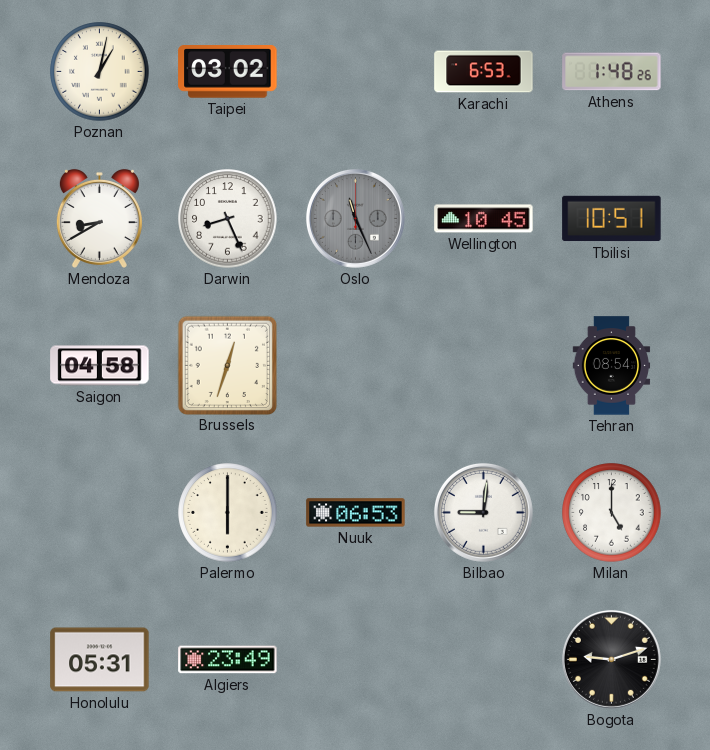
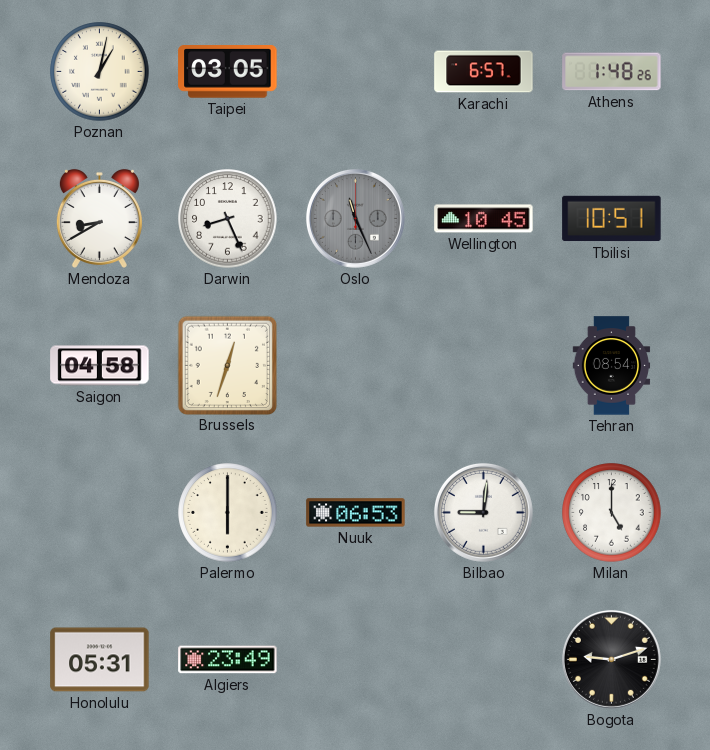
Taipei: 03:02 -> 03:05
Karachi: 6:53 -> 6:57
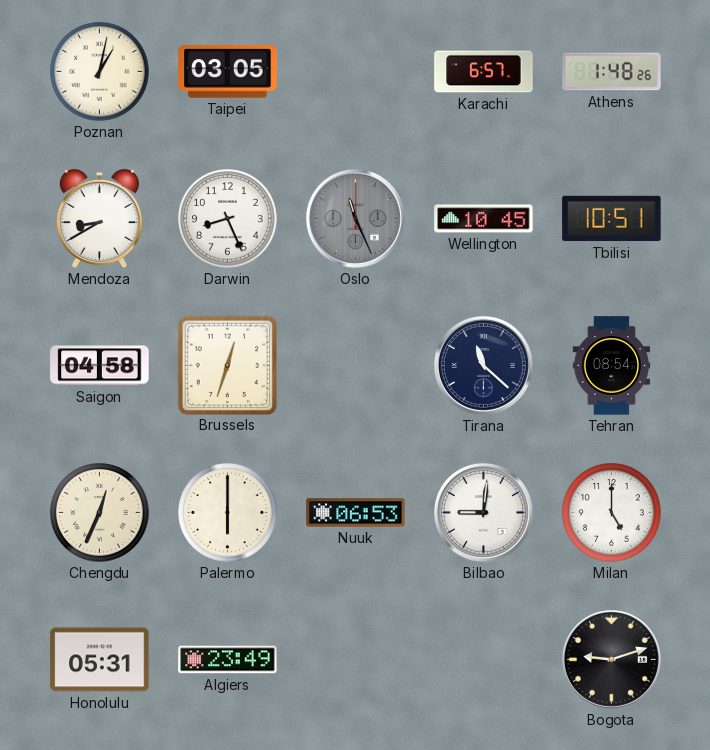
Tirana: none -> 11:22
Chengdu: none -> 12:34
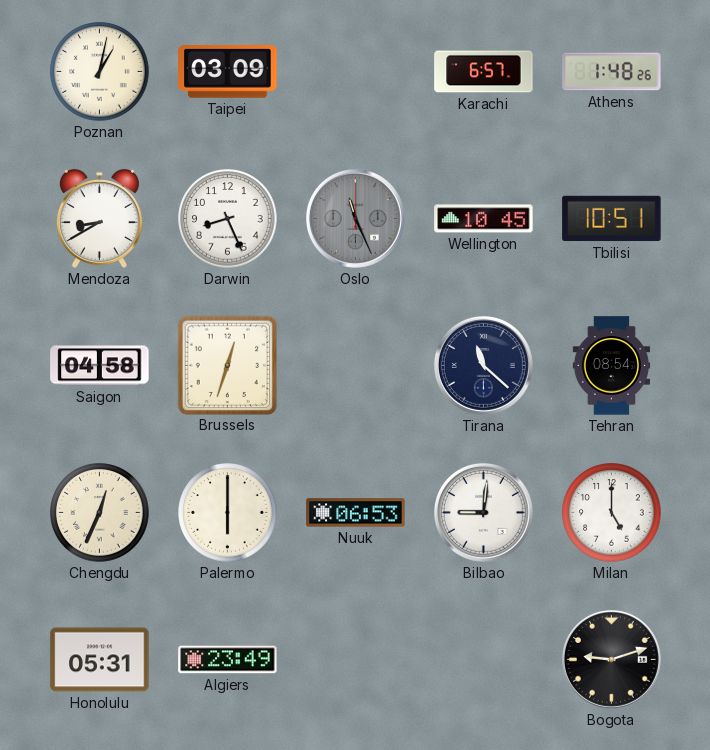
Taipei: 03:05 -> 03:09
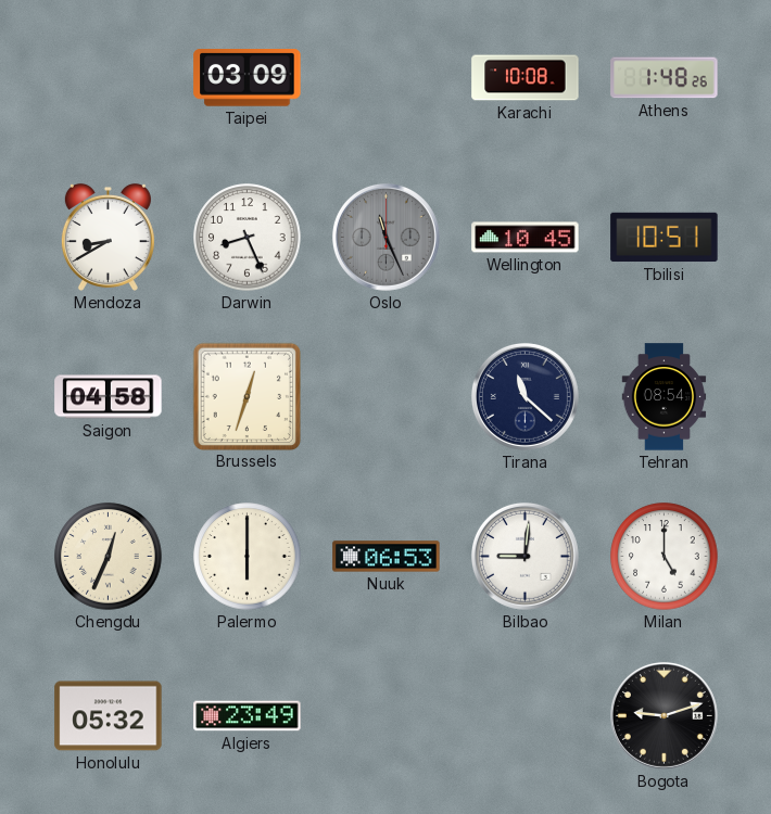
Poznan: 1:02 -> none
Karachi: 6:57 -> 10:08
Honolulu: 05:31 -> 05:32
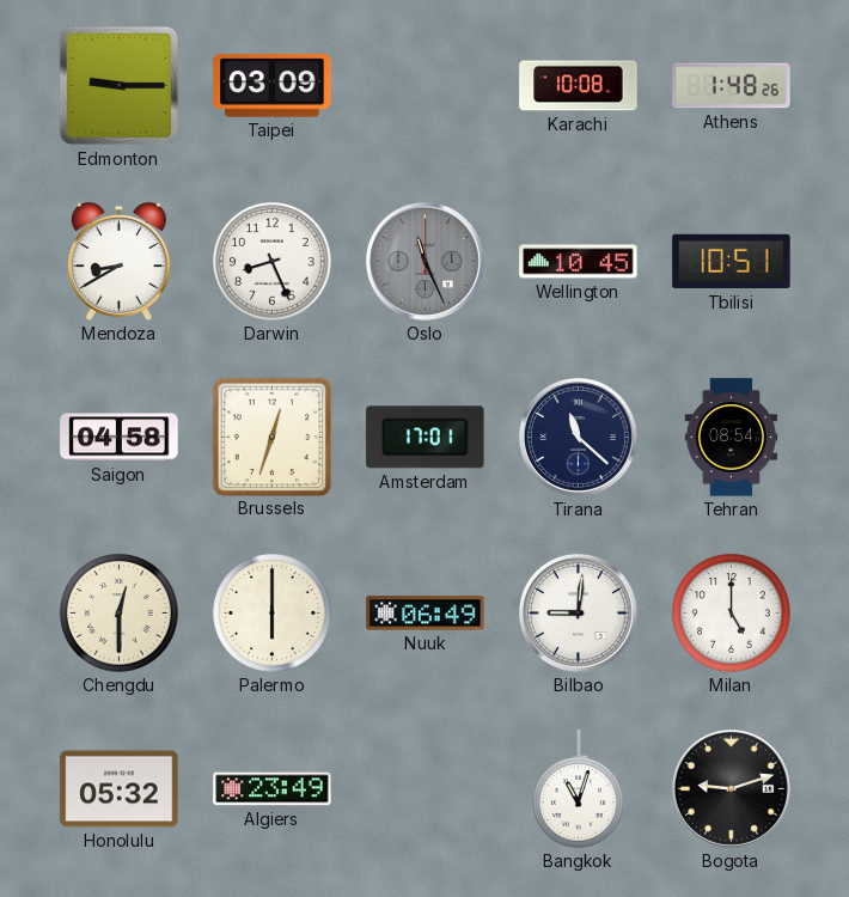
Edmonton: none -> 9:15
Amsterdam: none -> 17:01
Chengdu: 12:34 -> 12:30
Nuuk: 06:53 -> 06:49
Bangkok: none -> 11:03
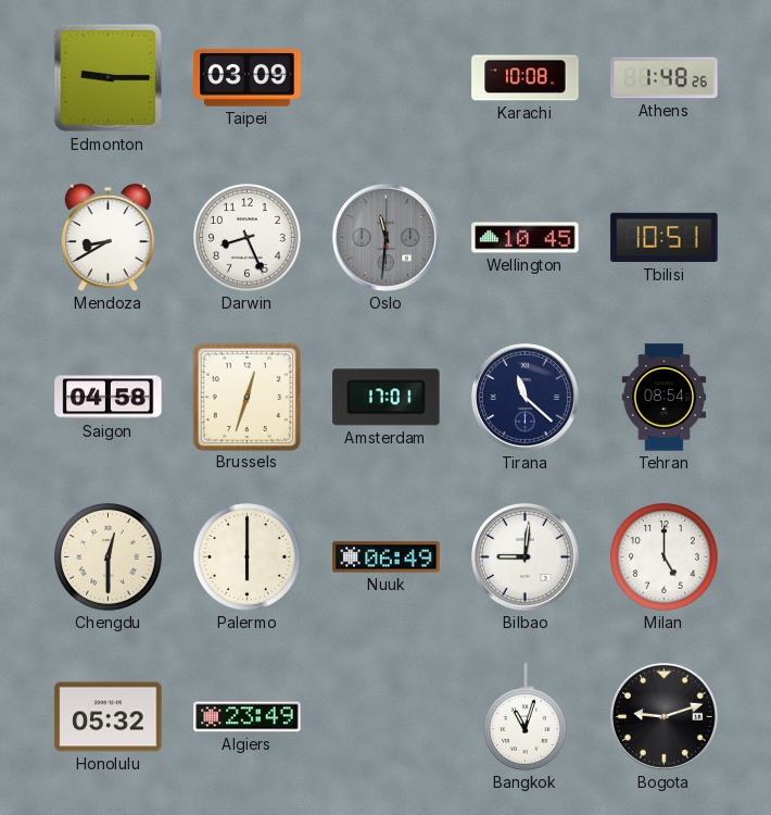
Oslo: 11:26 -> 11:31
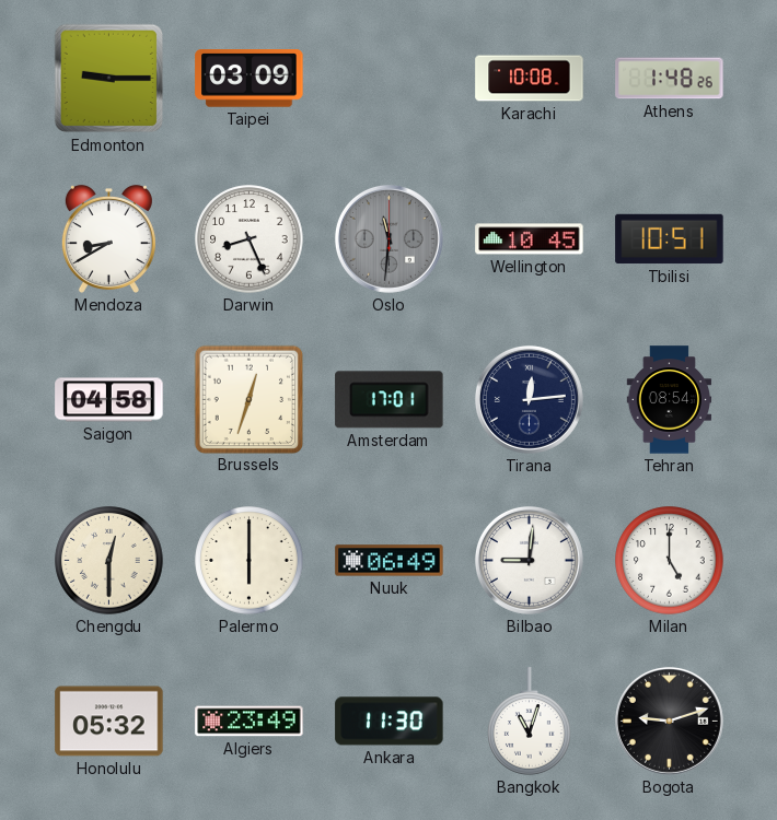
Tirana: 11:22 -> 12:14
Ankara: none -> 11:30
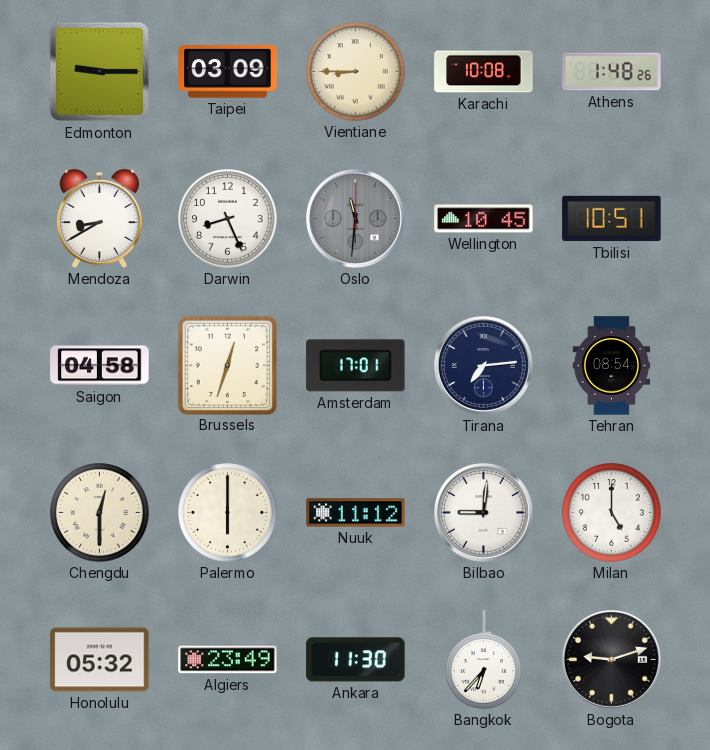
Vientiane: none -> 8:45
Tirana: 12:14 -> 7:14
Nuuk: 06:49 -> 11:12
Bangkok: 11:03 -> 6:37
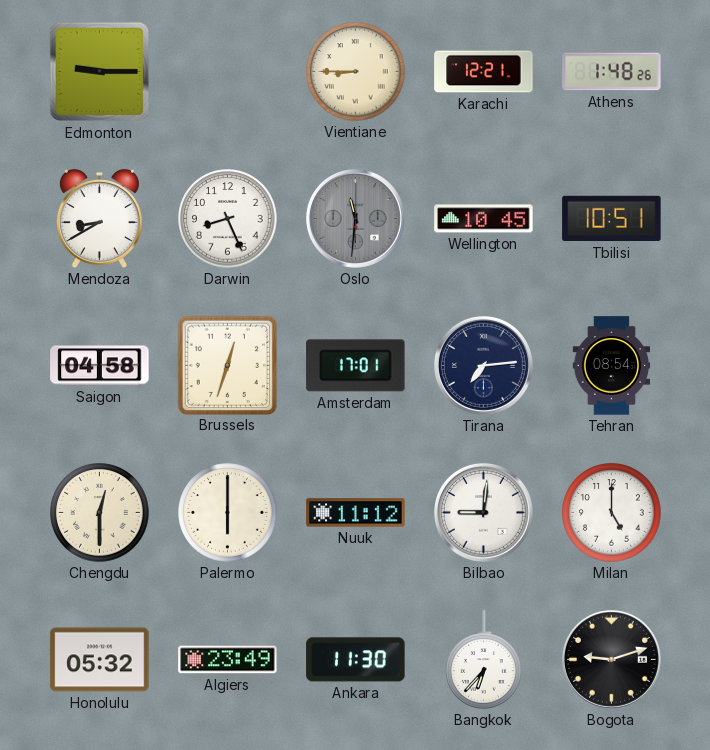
Taipei: 03:09 -> none
Karachi: 10:08 -> 12:21
